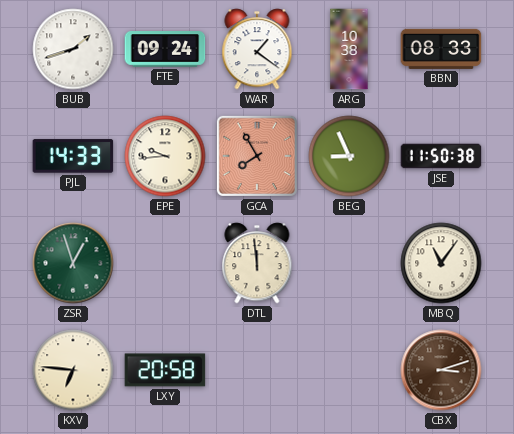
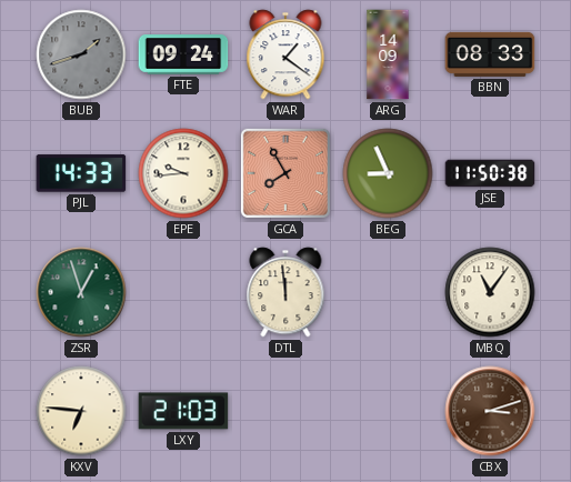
BUB dial: white -> grey
ARG: 10:38 -> 14:09
LXY: 20:58 -> 21:03
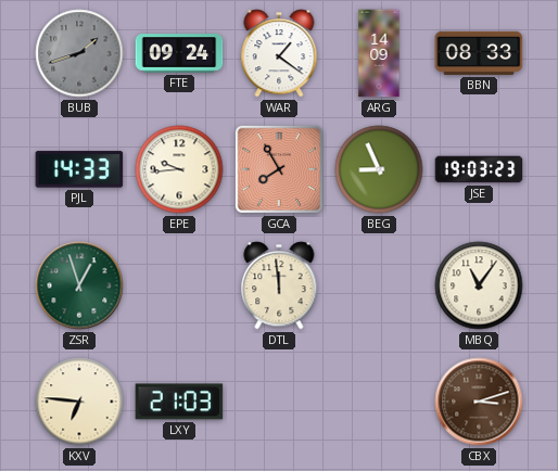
JSE: 11:50 -> 19:03
